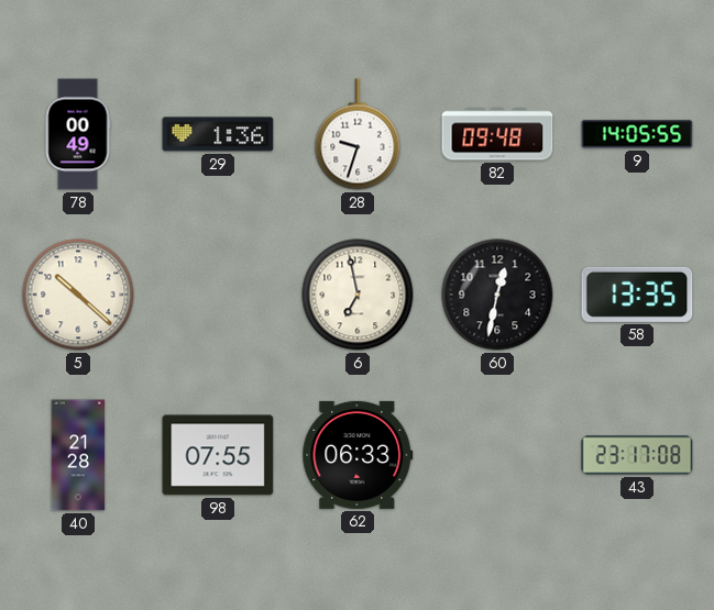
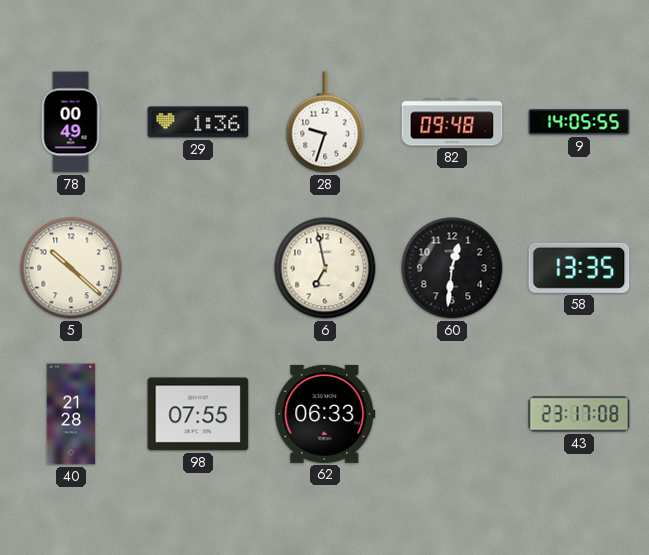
60: 12:32 -> 12:31
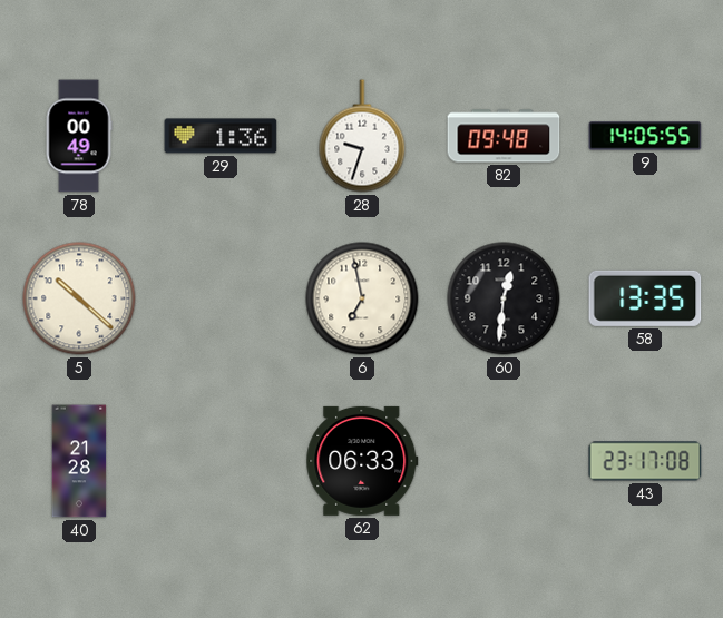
98: 07:55 -> none
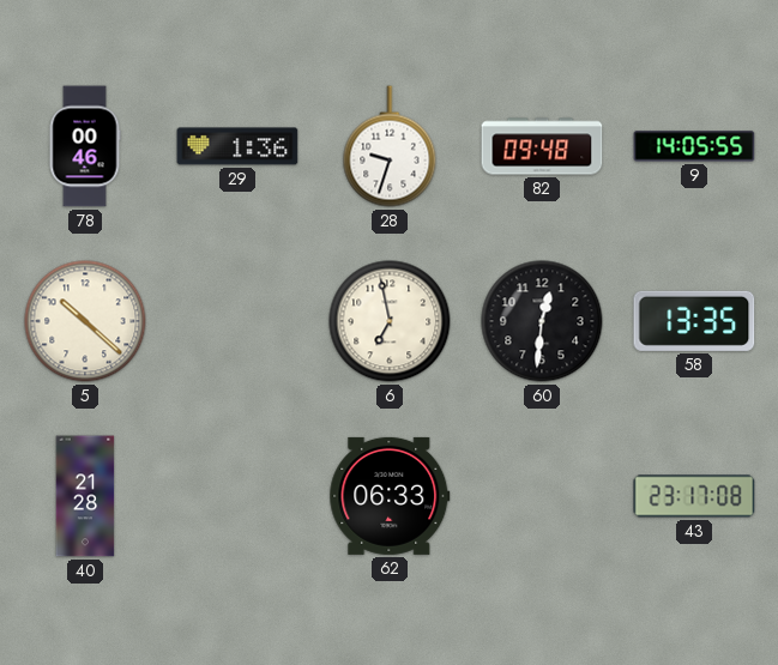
78: 00:49 -> 00:46
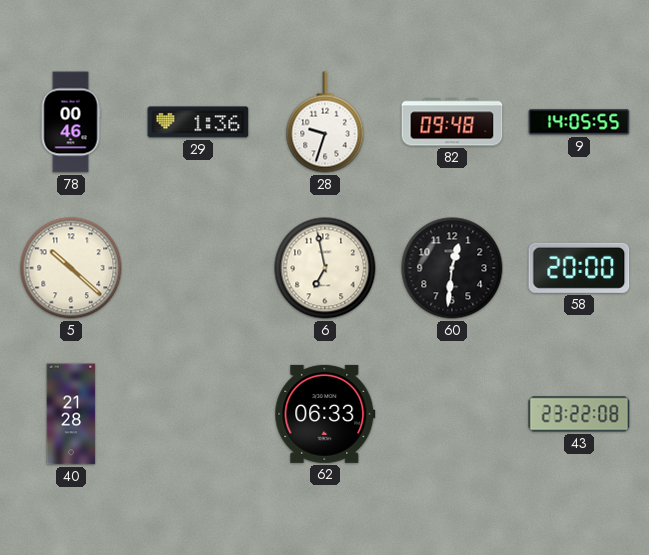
58: 13:35 -> 20:00
43: 23:17 -> 23:22
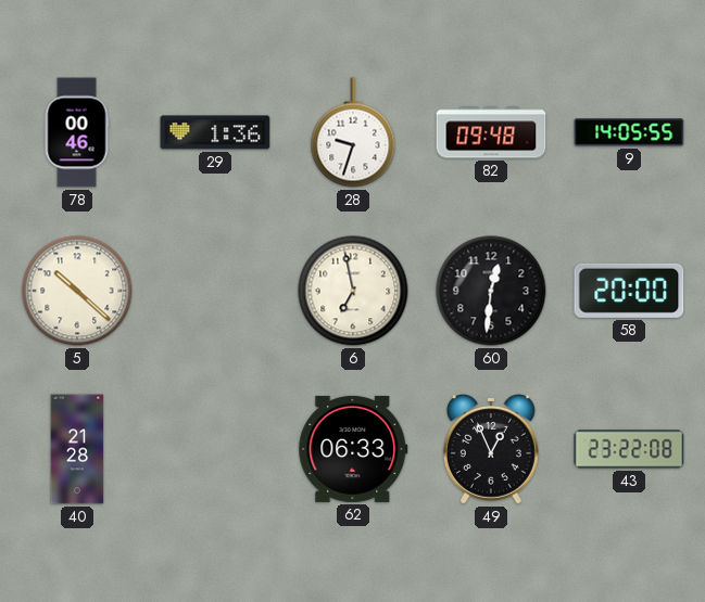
49: none -> 12:56
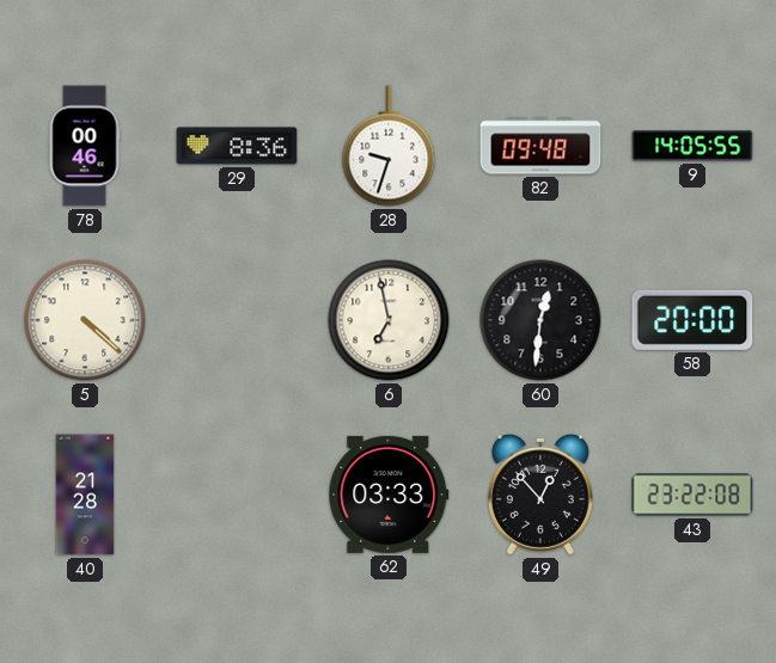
29: 1:36 -> 8:36
5: 10:22 -> 4:22
62: 06:33 -> 03:33
49: 12:56 -> 12:53
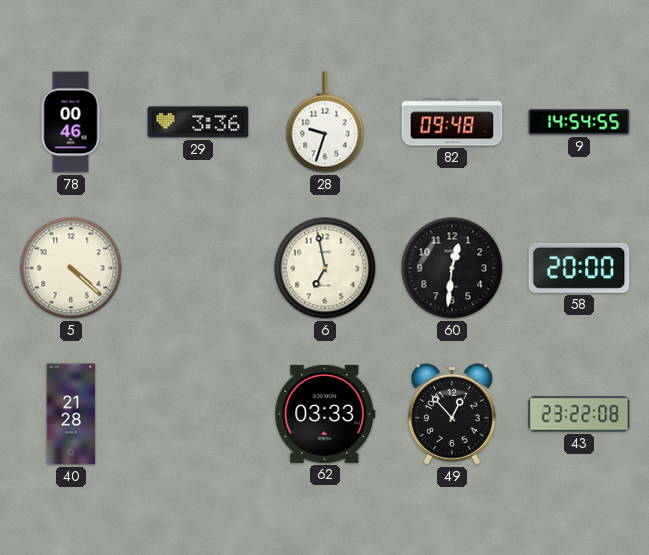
29: 8:36 -> 3:36
9: 14:05 -> 14:54
